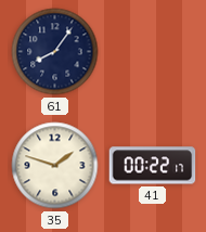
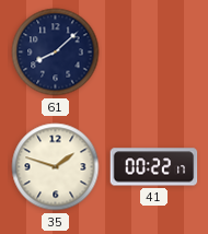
61: 8:06 -> 8:08
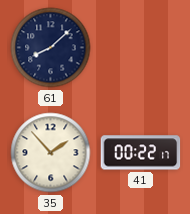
35: 1:48 -> 1:53
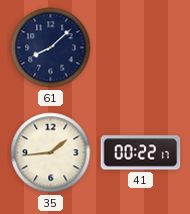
35: 1:53 -> 1:44
